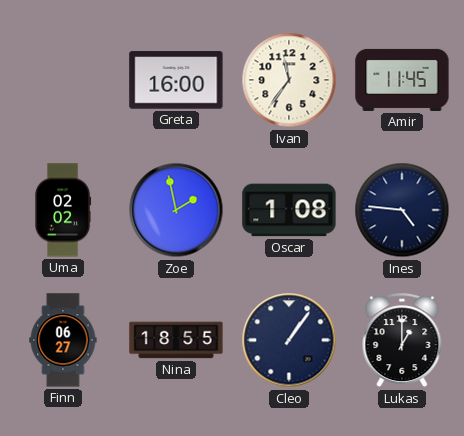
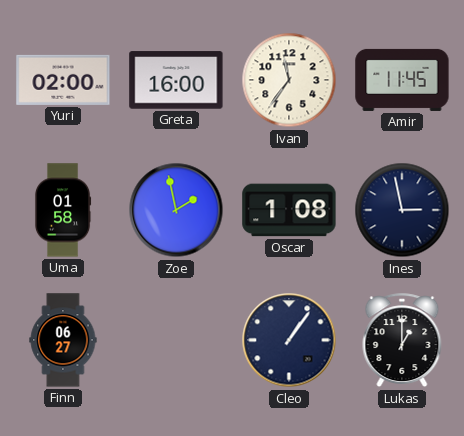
Yuri: none -> 02:00
Uma: 02:02 -> 01:58
Ines: 4:46 -> 2:58
Nina: 18:55 -> none
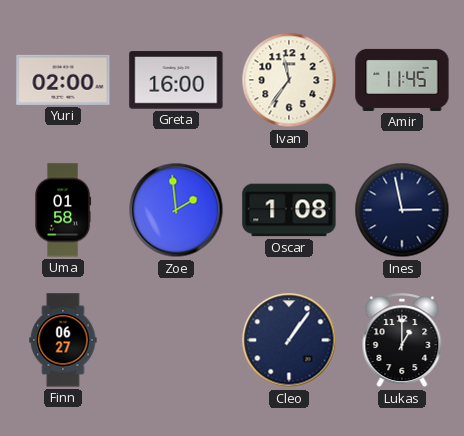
Zoe: 1:58 -> 1:59
